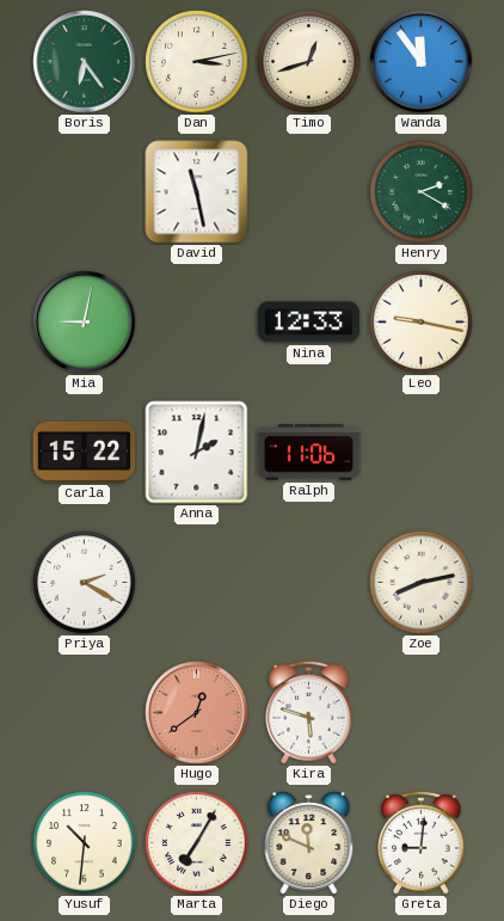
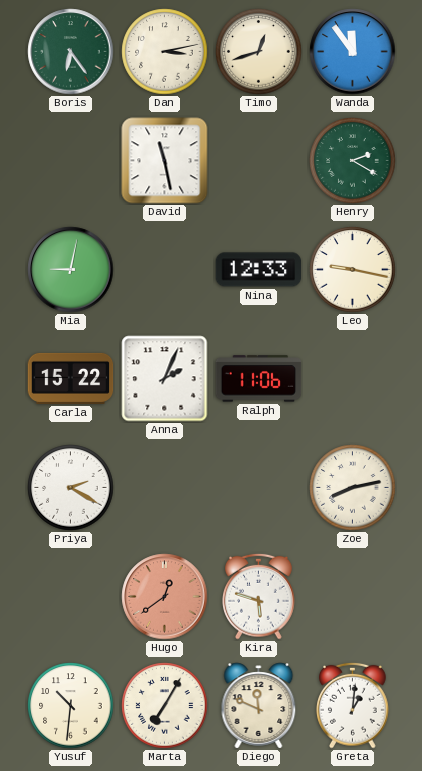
Anna: 2:02 -> 2:04
Greta: 9:01 -> 1:01
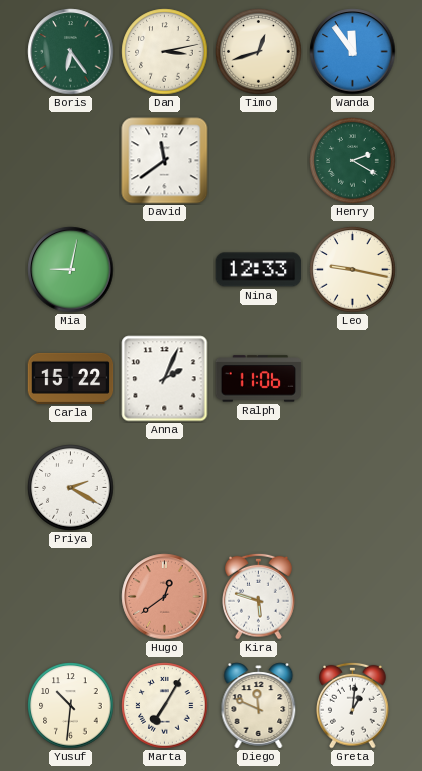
David: 11:28 -> 11:39
Zoe: 8:13 -> none
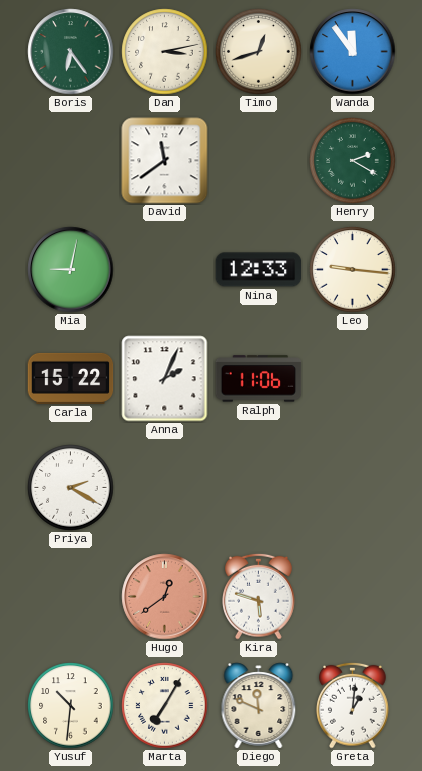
Leo: 9:17 -> 9:16
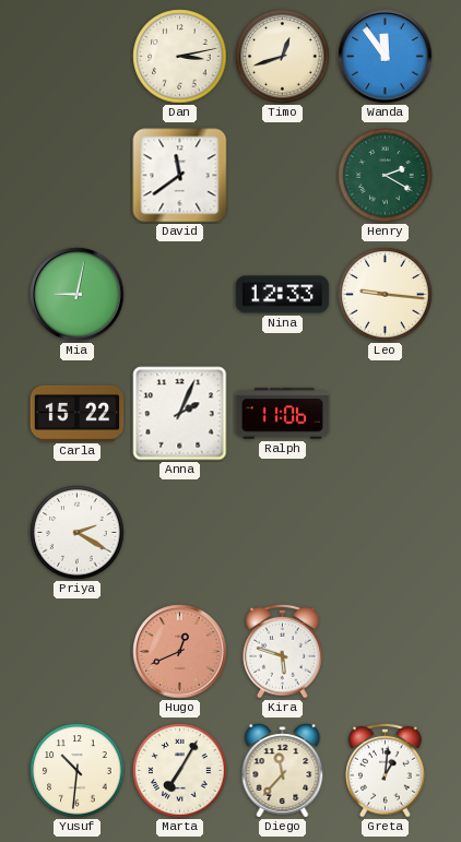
Boris: 6:24 -> none
Hugo: 12:39 -> 12:41
Diego: 11:49 -> 11:37
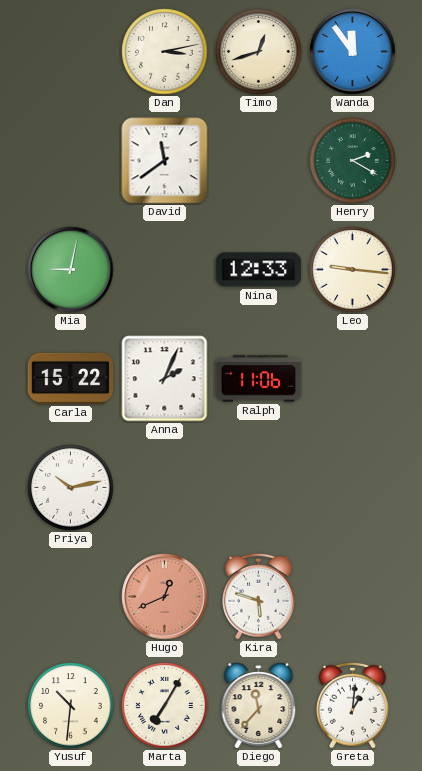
Priya: 2:20 -> 10:13
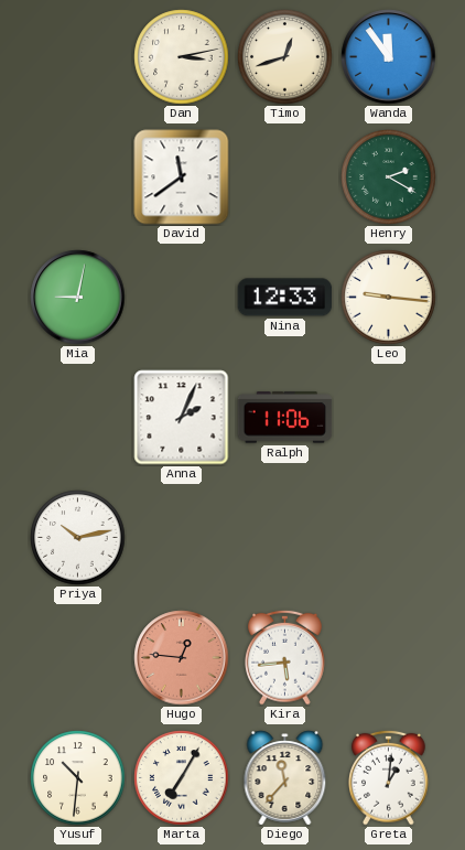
Carla: 15:22 -> none
Hugo: 12:41 -> 12:46
Kira: 5:48 -> 5:44
